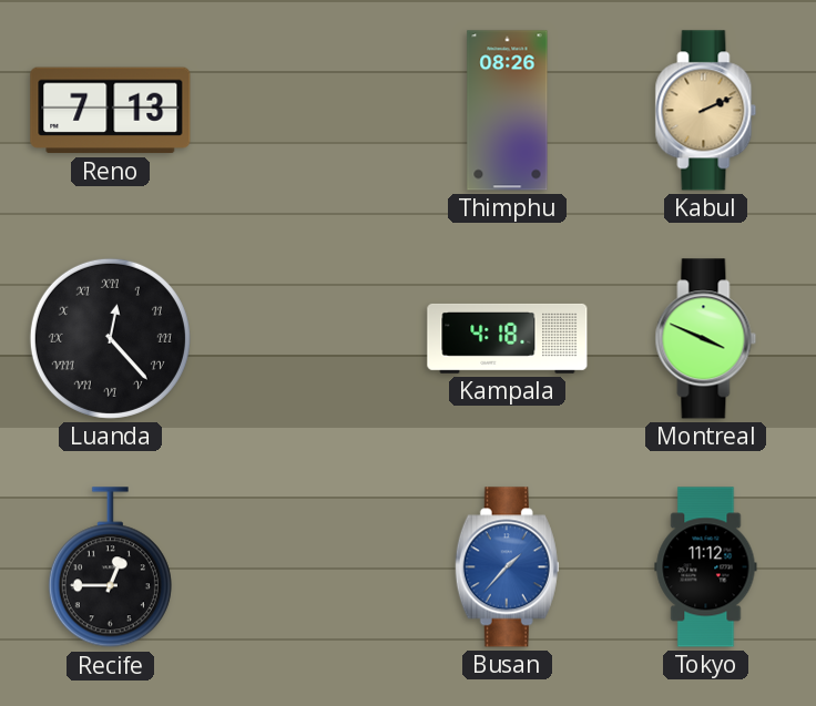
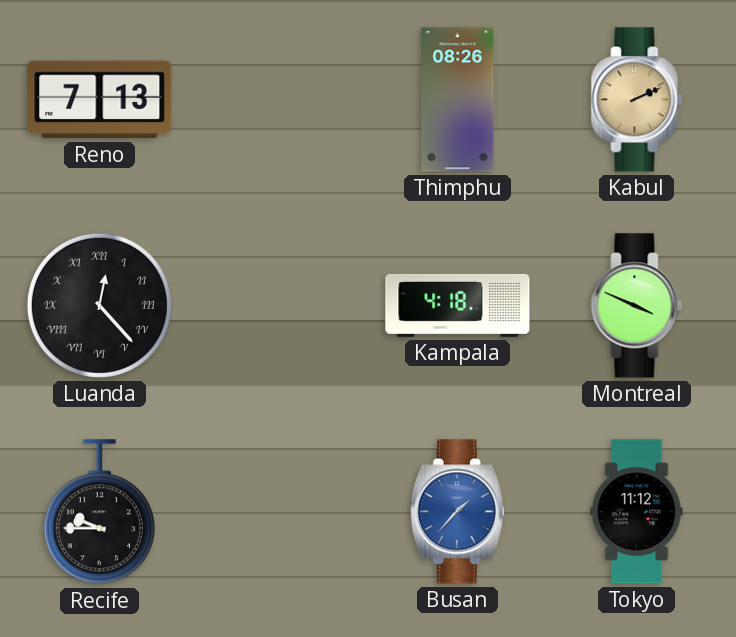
Recife: 12:45 -> 9:45
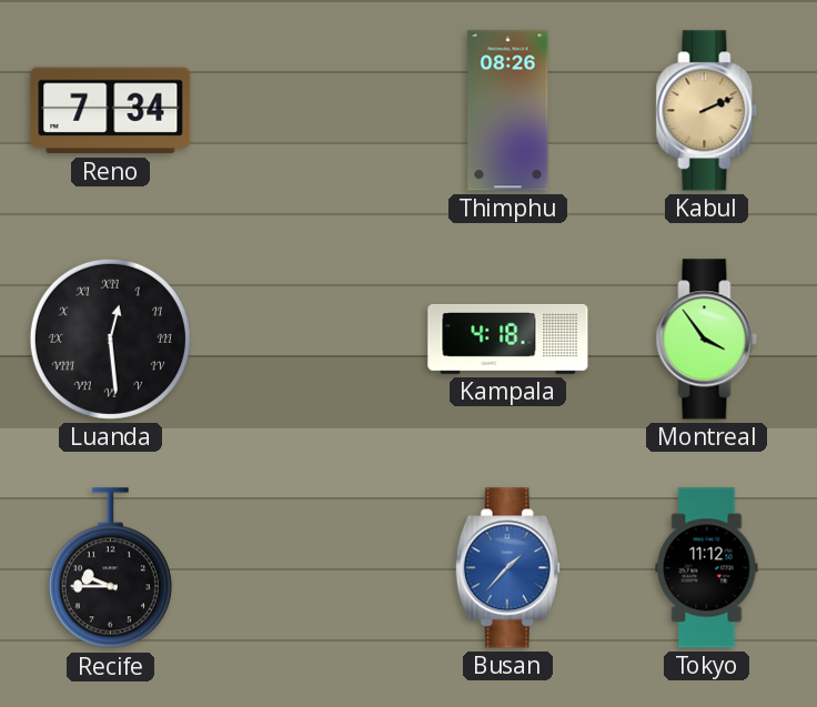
Reno: 7:13 -> 7:34
Luanda: 12:23 -> 12:29
Montreal: 3:49 -> 3:54
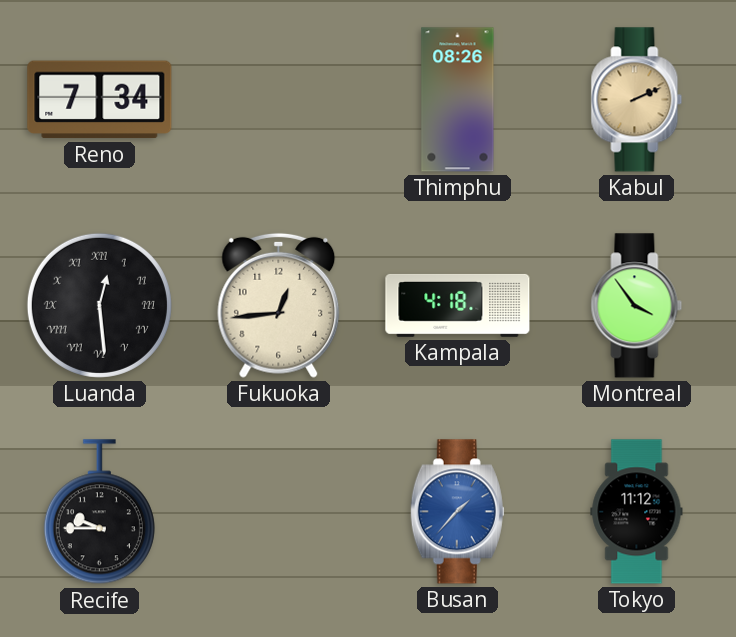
Fukuoka: none -> 12:44
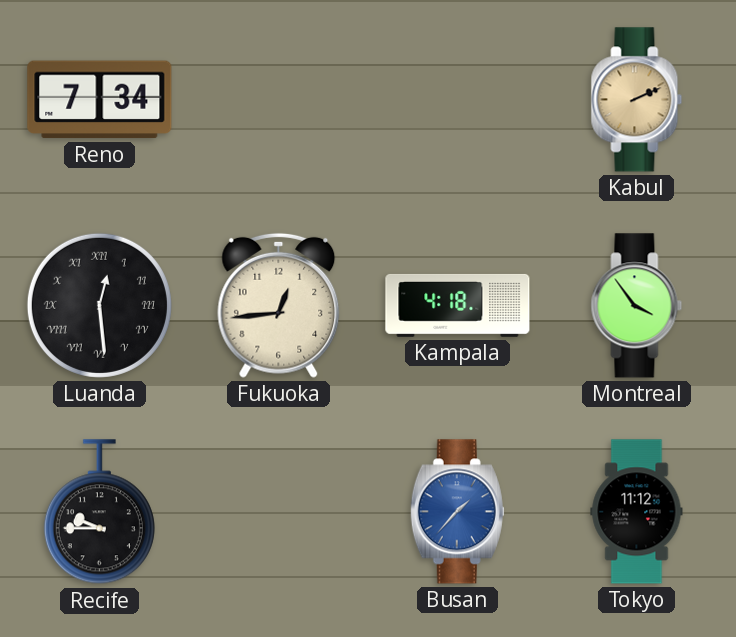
Thimphu: 08:26 -> none
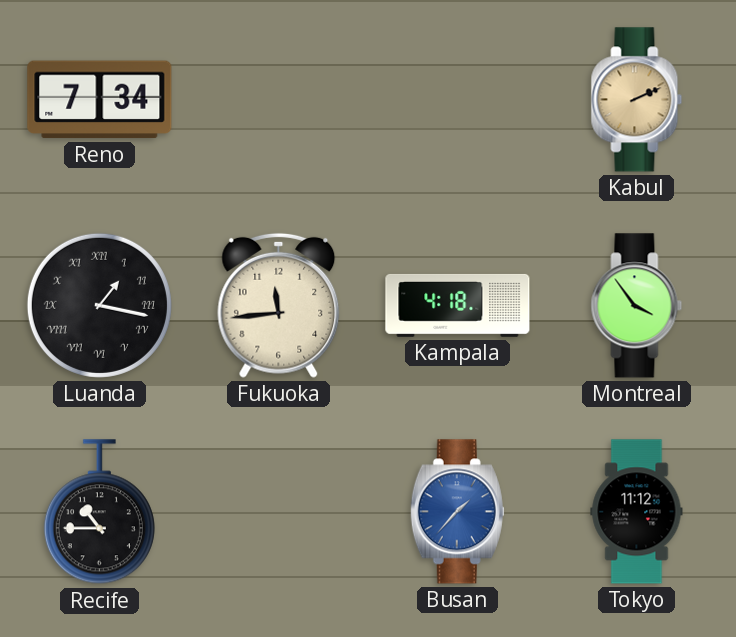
Luanda: 12:29 -> 1:17
Fukuoka: 12:44 -> 11:44
Recife: 9:45 -> 10:45
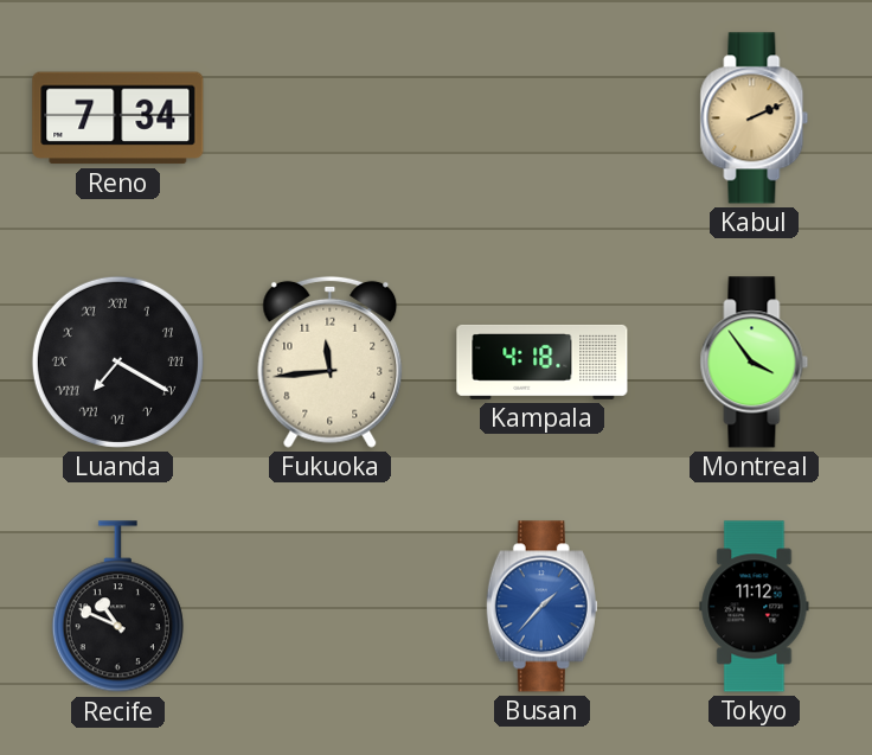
Luanda: 1:17 -> 7:20
Recife: 10:45 -> 10:49
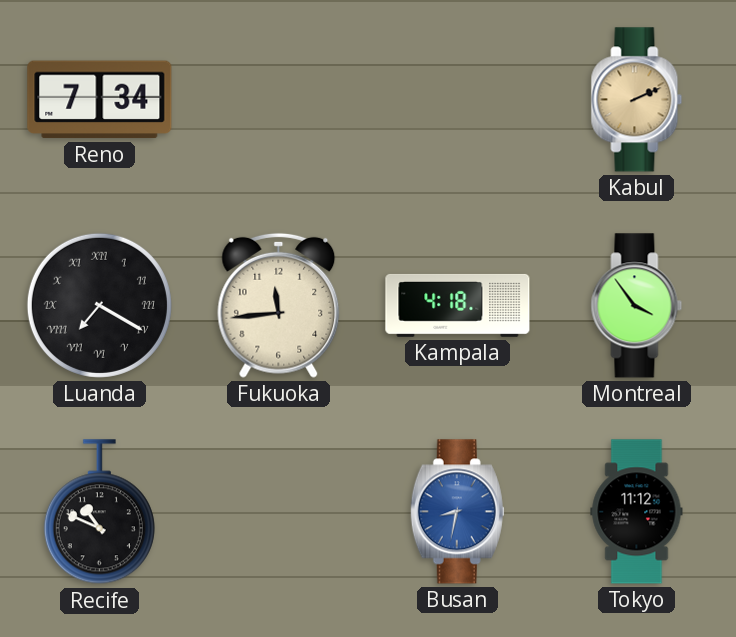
Busan: 1:37 -> 8:32
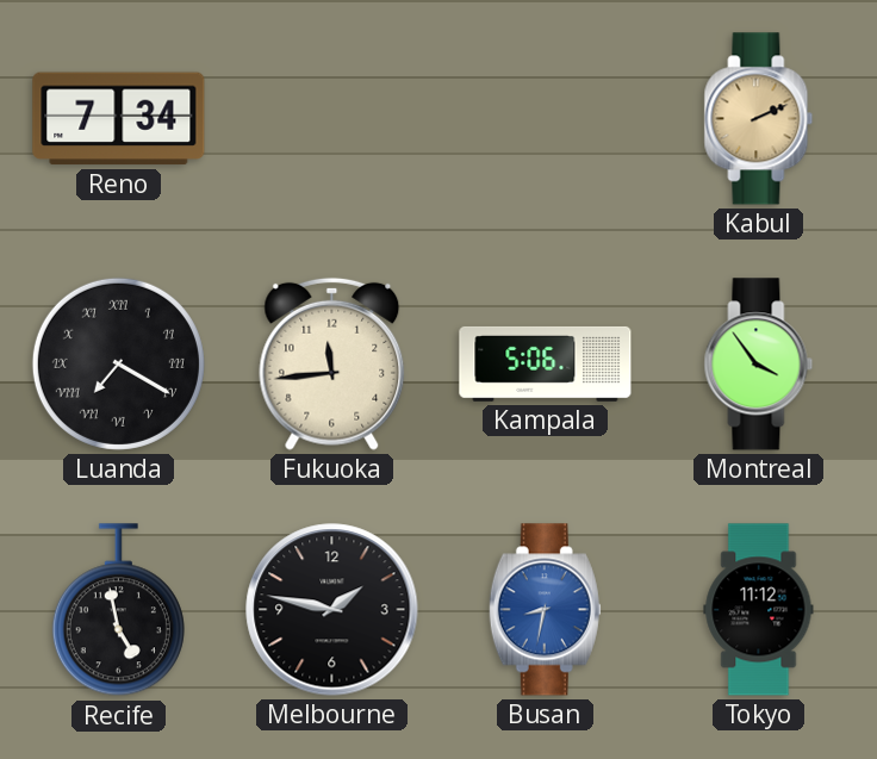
Kampala: 4:18 -> 5:06
Recife: 10:49 -> 4:58
Melbourne: none -> 1:47
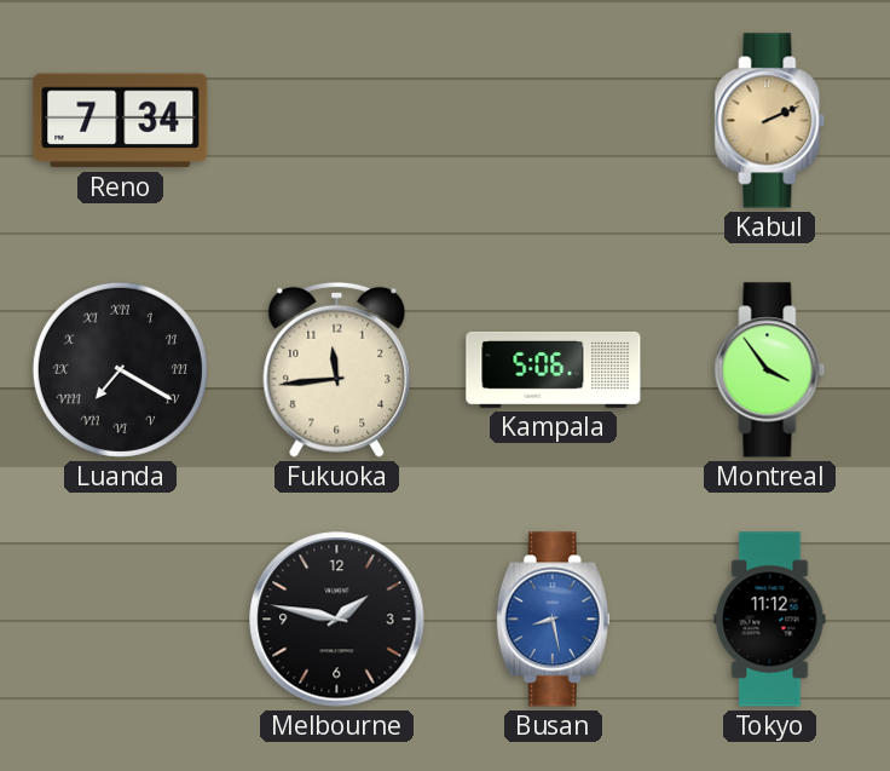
Recife: 4:58 -> none
Busan: 8:32 -> 8:28
